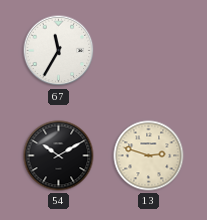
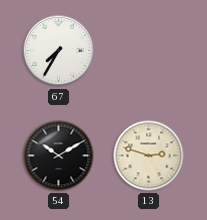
67: 11:35 -> 7:35
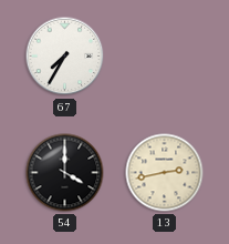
54: 10:10 -> 4:00
13: 2:48 -> 2:43
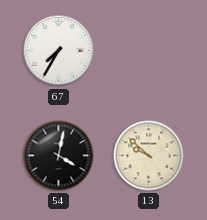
54: 4:00 -> 4:02
13: 2:43 -> 9:52
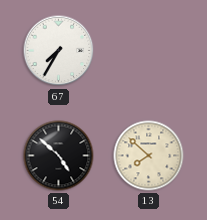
54: 4:02 -> 4:52
13: 9:52 -> 7:52
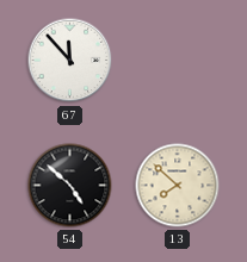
67: 7:35 -> 11:53
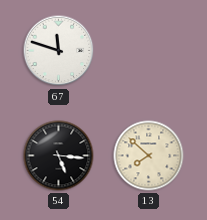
67: 11:53 -> 11:48
54: 4:52 -> 5:16
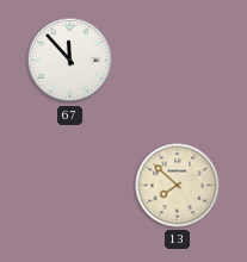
67: 11:48 -> 11:53
54: 5:16 -> none
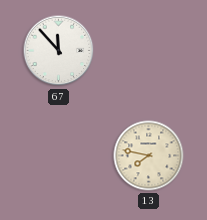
13: 7:52 -> 7:47
